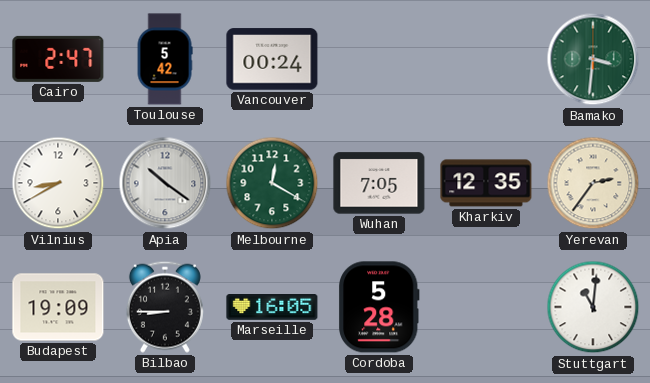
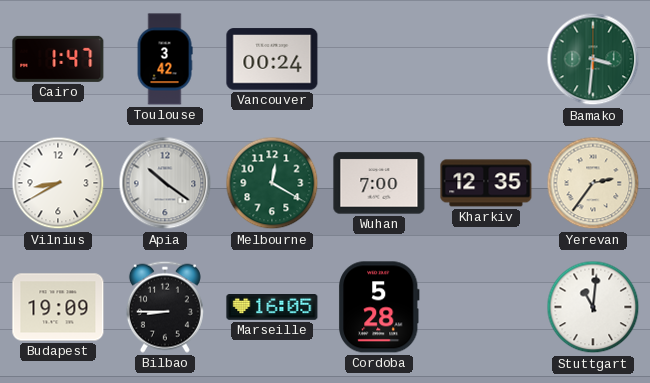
Cairo: 2:47 -> 1:47
Toulouse: 5:42 -> 3:42
Wuhan: 7:05 -> 7:00
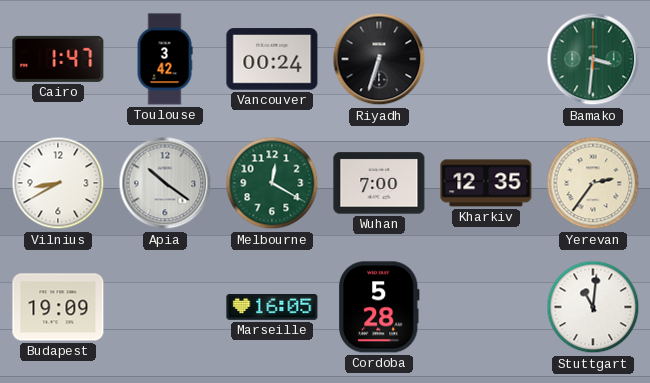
Riyadh: none -> 6:33
Bilbao: 8:45 -> none
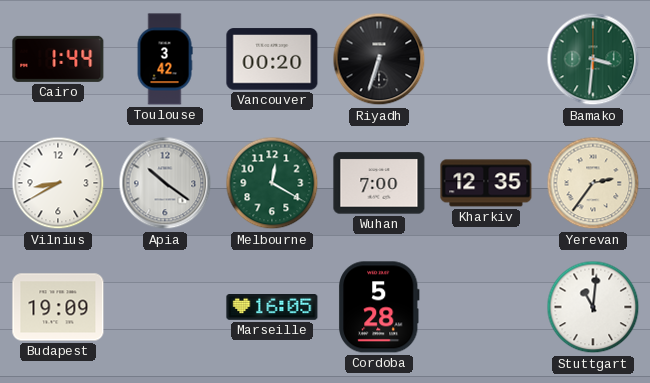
Cairo: 1:47 -> 1:44
Vancouver: 00:24 -> 00:20
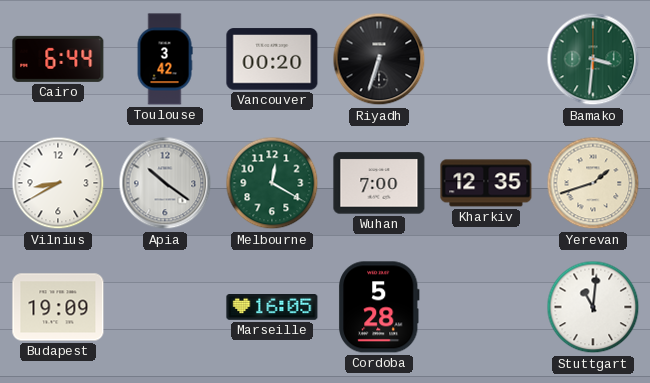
Cairo: 1:44 -> 6:44
Yerevan: 2:36 -> 1:42
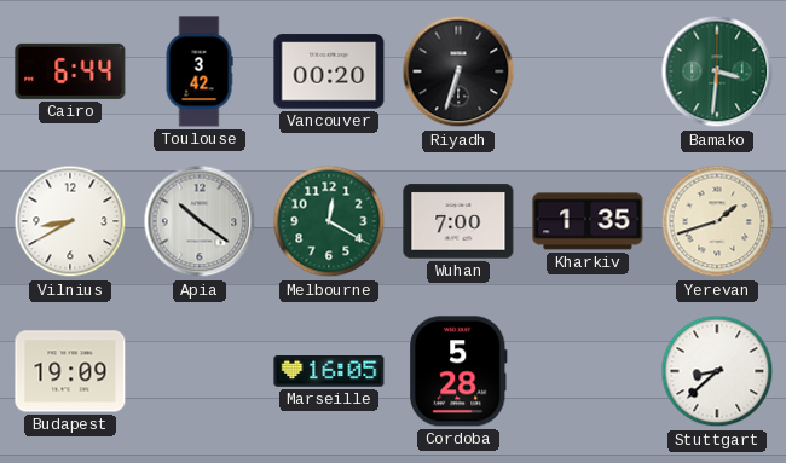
Kharkiv: 12:35 -> 1:35
Stuttgart: 11:01 -> 8:38
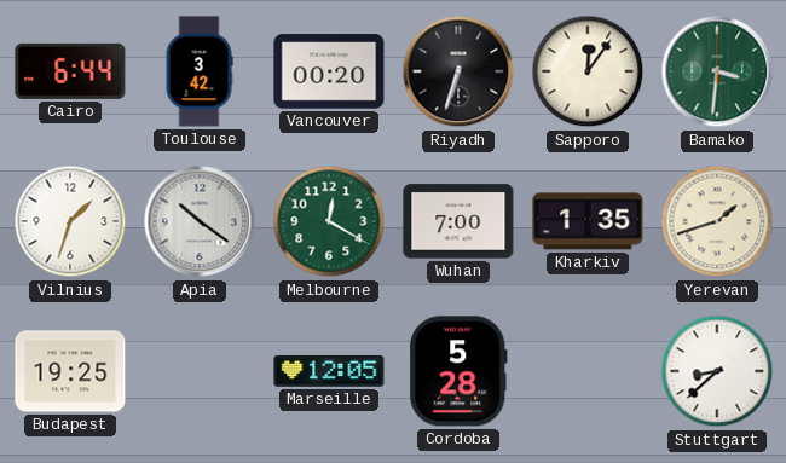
Sapporo: none -> 12:06
Vilnius: 8:40 -> 1:33
Budapest: 19:09 -> 19:25
Marseille: 16:05 -> 12:05
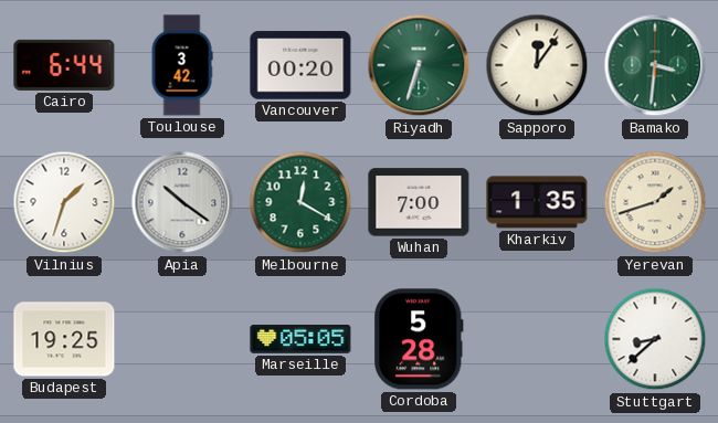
Riyadh dial: black -> green
Marseille: 12:05 -> 05:05
